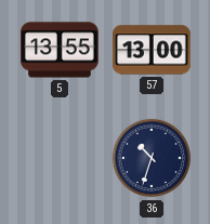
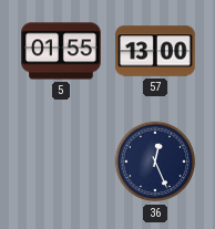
5: 13:55 -> 01:55
36: 10:33 -> 12:26
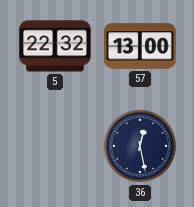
5: 01:55 -> 22:32
36: 12:26 -> 12:28
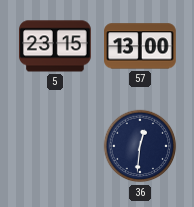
5: 22:32 -> 23:15
36: 12:28 -> 12:31
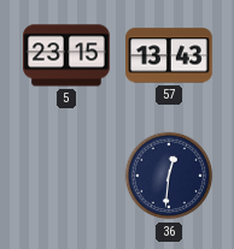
57: 13:00 -> 13:43
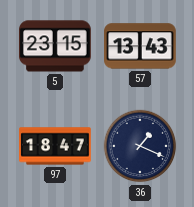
97: none -> 18:47
36: 12:31 -> 1:19
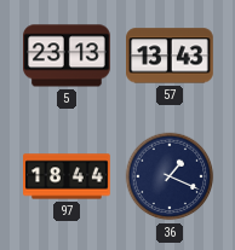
5: 23:15 -> 23:13
97: 18:47 -> 18:44
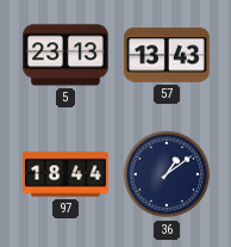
36: 1:19 -> 1:09
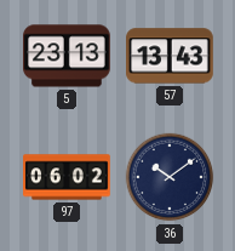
97: 18:44 -> 06:02
36: 1:09 -> 10:09
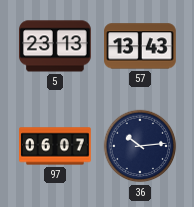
97: 06:02 -> 06:07
36: 10:09 -> 10:14
